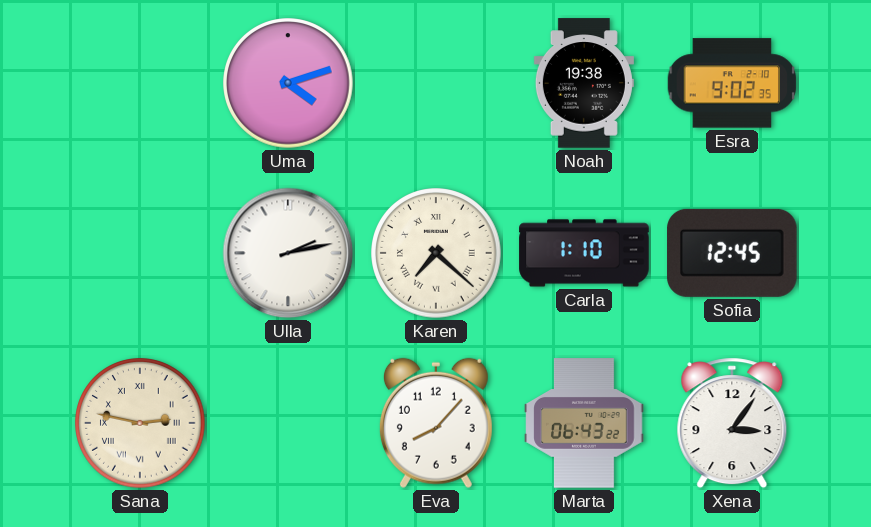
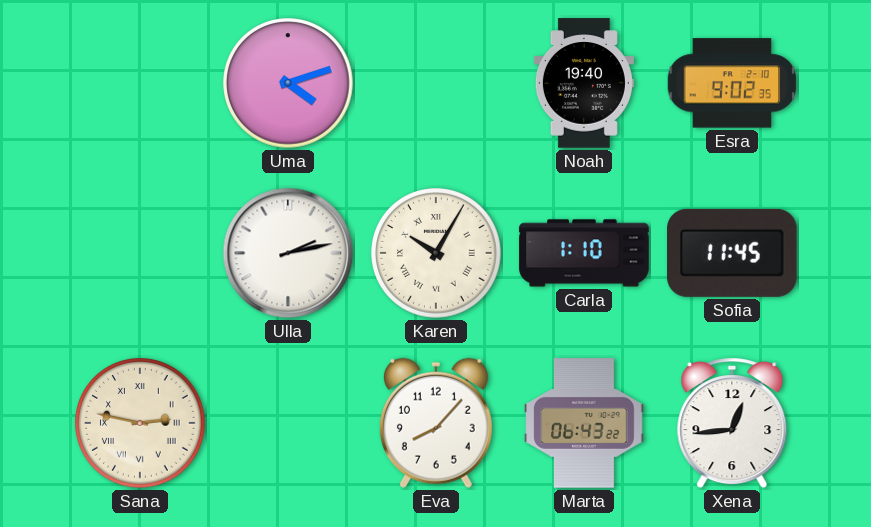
Noah: 19:38 -> 19:40
Karen: 7:22 -> 10:05
Sofia: 12:45 -> 11:45
Xena: 3:06 -> 12:44
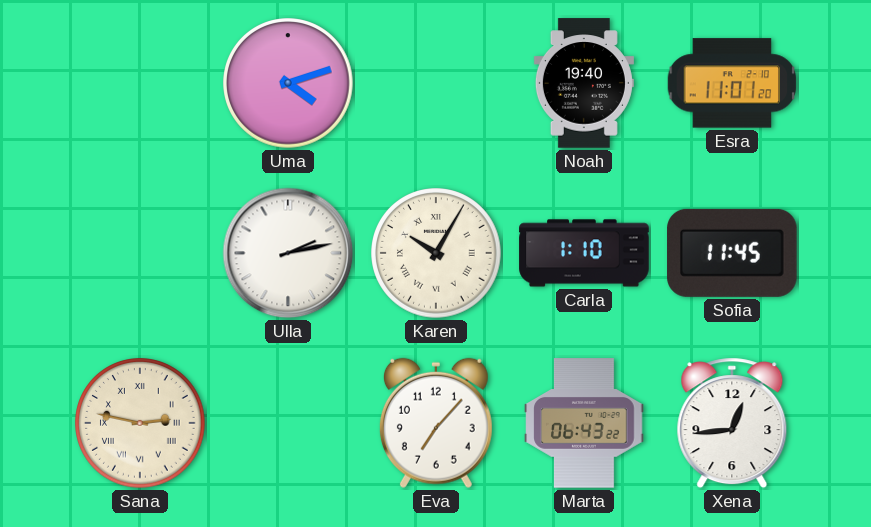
Esra: 9:02 -> 11:01
Eva: 8:07 -> 7:07
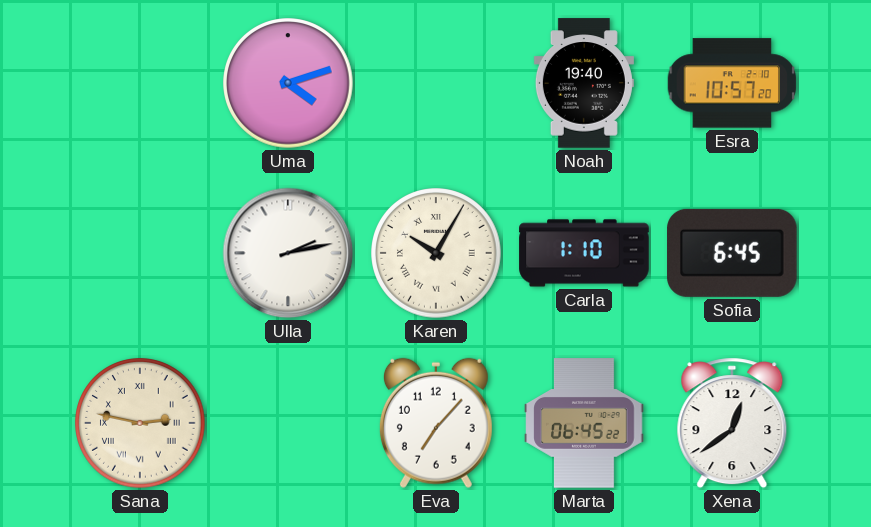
Esra: 11:01 -> 10:57
Sofia: 11:45 -> 6:45
Marta: 06:43 -> 06:45
Xena: 12:44 -> 12:39
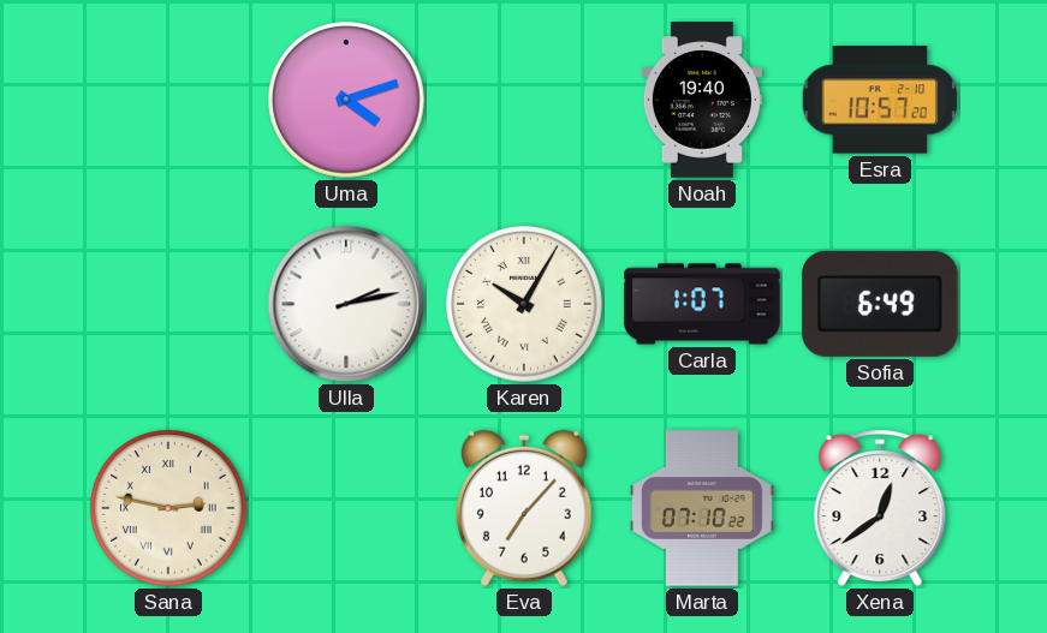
Carla: 1:10 -> 1:07
Sofia: 6:45 -> 6:49
Marta: 06:45 -> 07:10
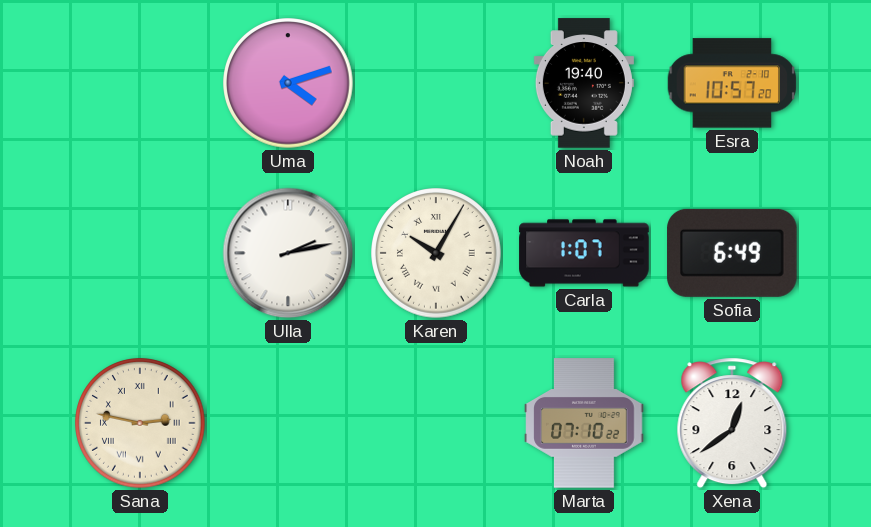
Eva: 7:07 -> none
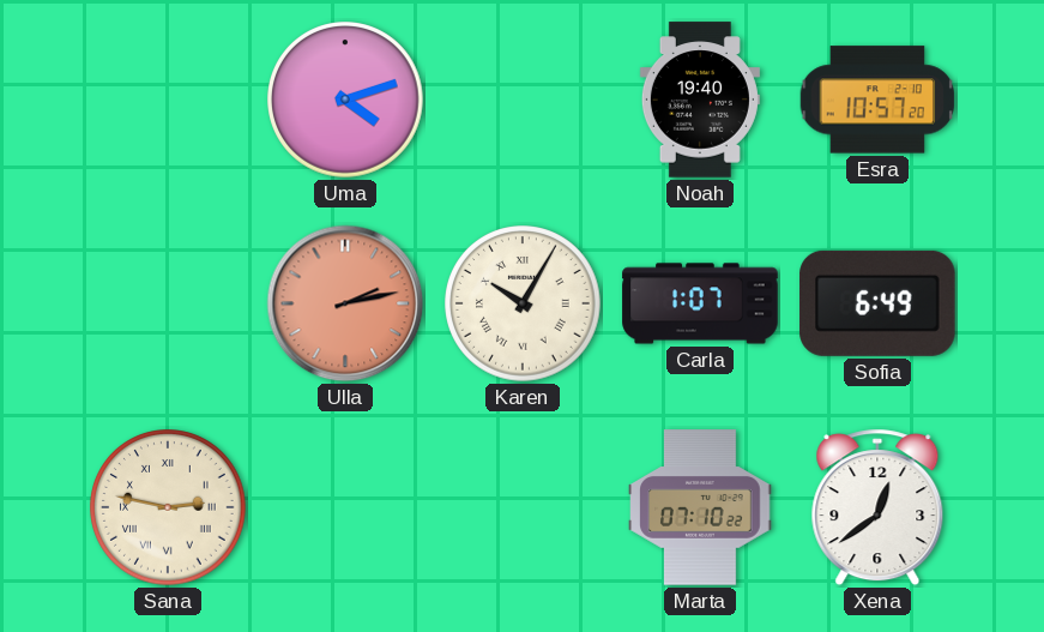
Ulla dial: white -> salmon
